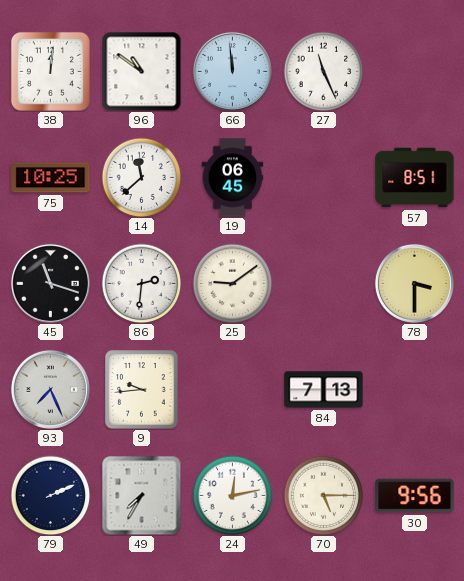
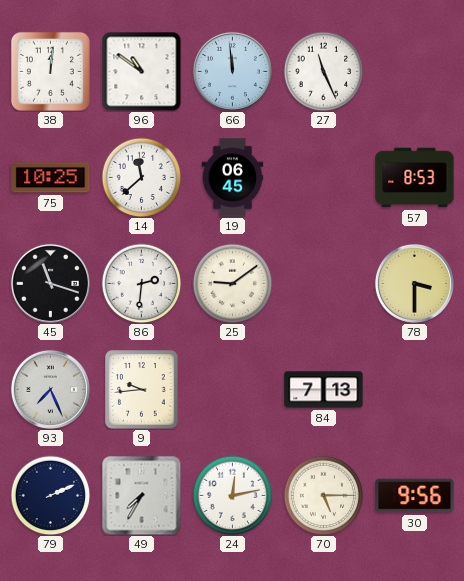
57: 8:51 -> 8:53
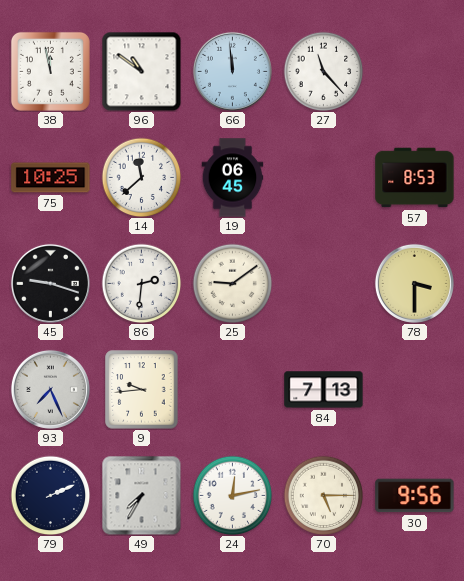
38: 12:01 -> 11:58
27: 11:26 -> 11:23
45: 11:18 -> 9:18
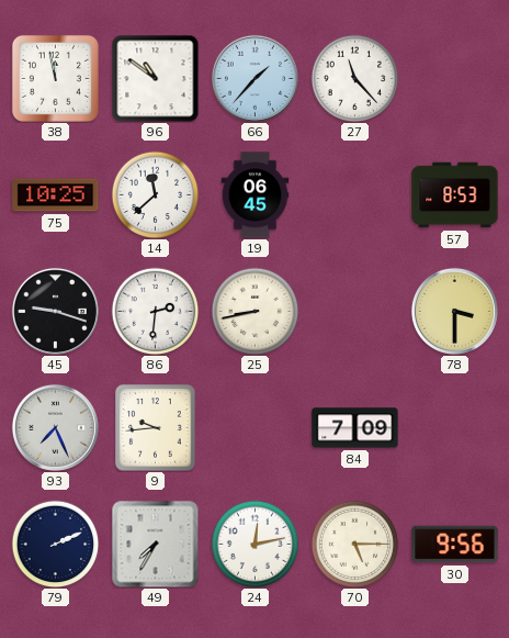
66: 11:59 -> 1:37
25: 9:09 -> 8:43
84: 7:13 -> 7:09
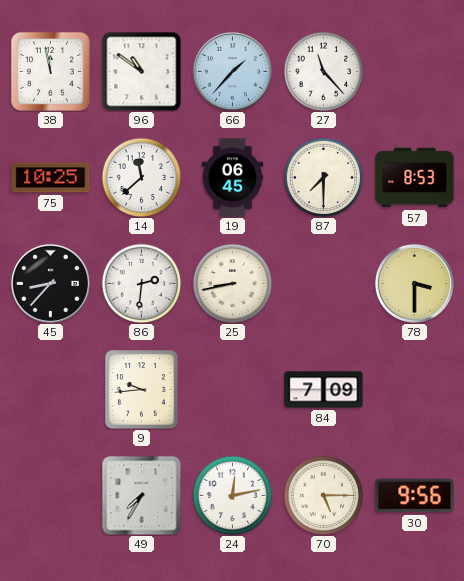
87: none -> 7:30
45: 9:18 -> 8:37
93: 7:26 -> none
79: 2:11 -> none
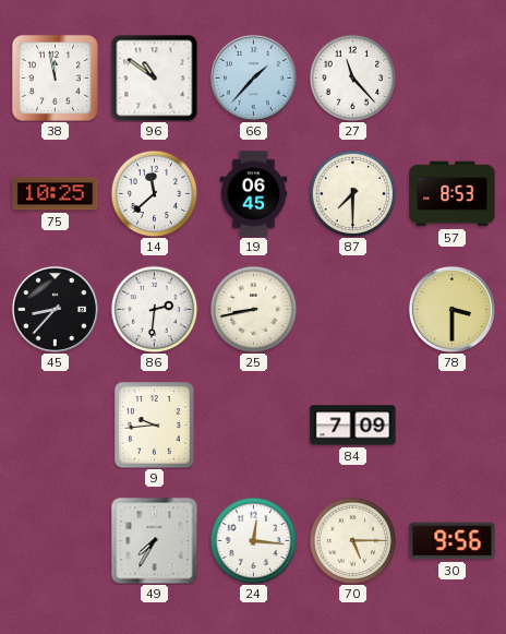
24: 12:13 -> 12:16
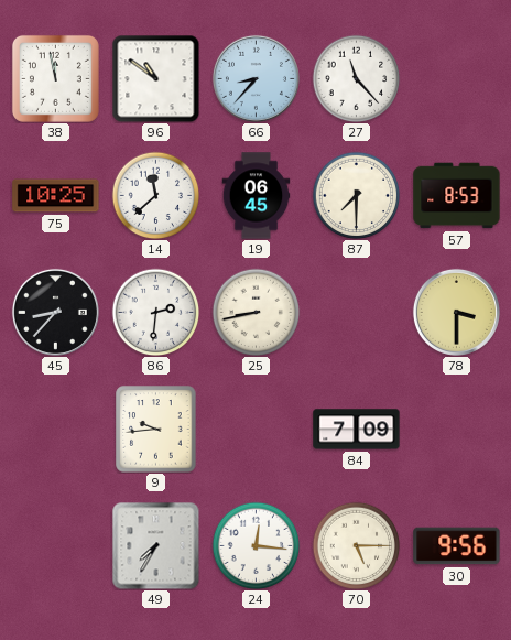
66: 1:37 -> 8:37
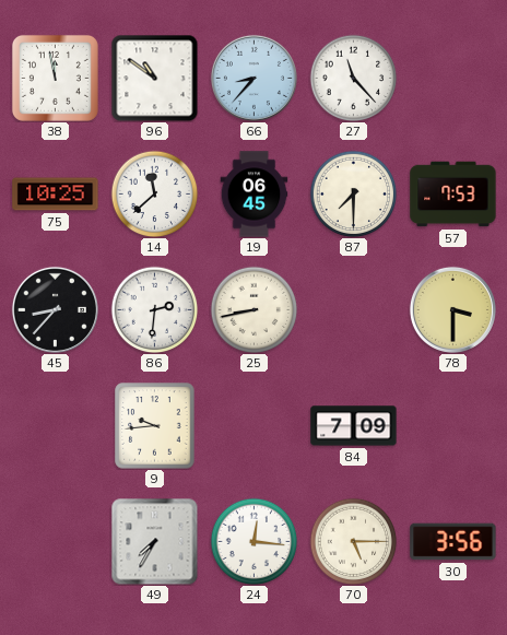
57: 8:53 -> 7:53
30: 9:56 -> 3:56
